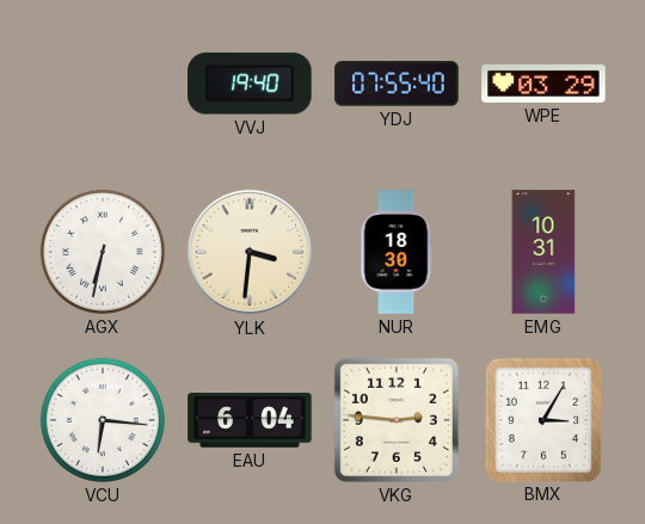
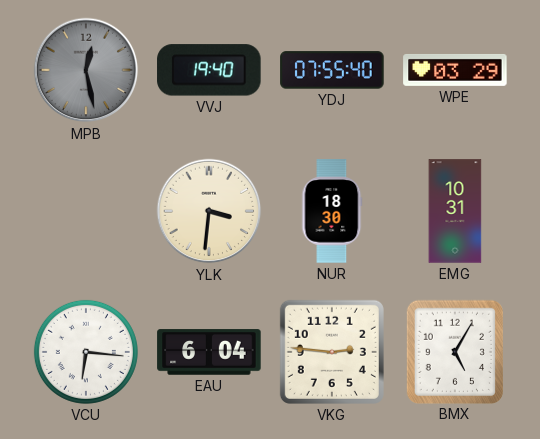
MPB: none -> 12:28
AGX: 6:32 -> none
BMX: 3:05 -> 5:05
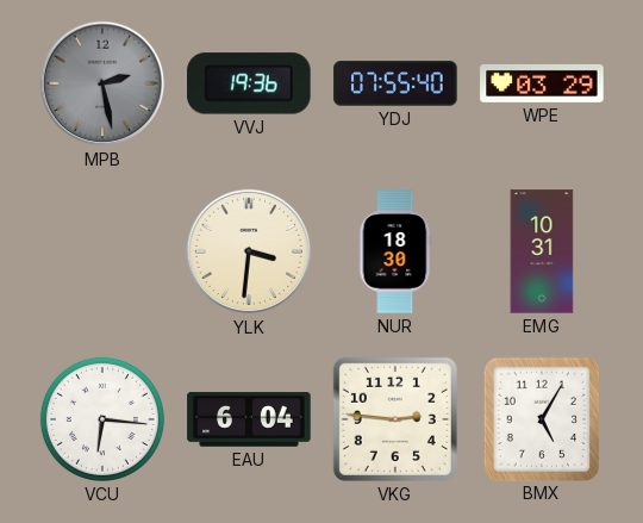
MPB: 12:28 -> 2:28
VVJ: 19:40 -> 19:36
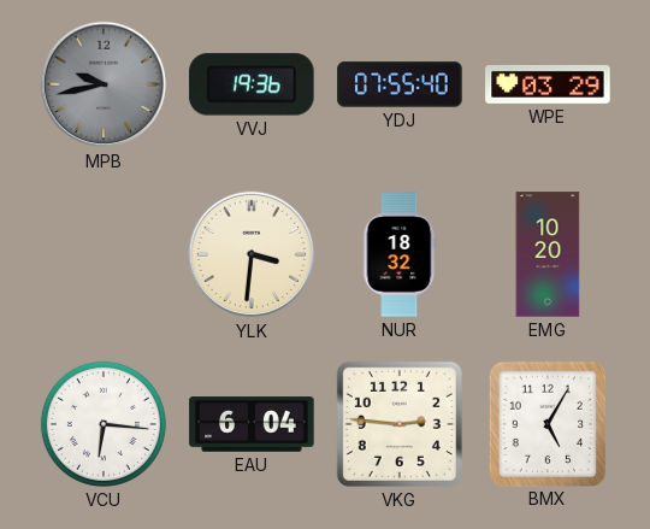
MPB: 2:28 -> 9:43
NUR: 18:30 -> 18:32
EMG: 10:31 -> 10:20
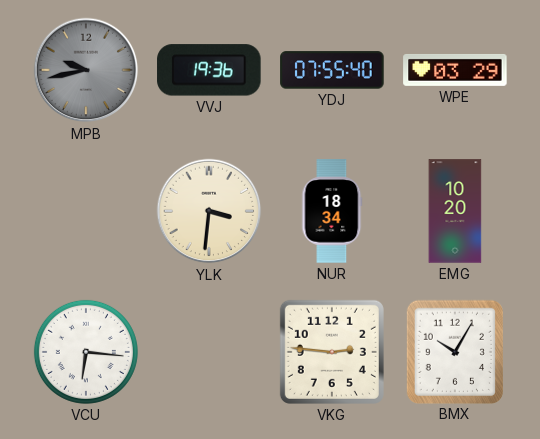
NUR: 18:32 -> 18:34
EAU: 6:04 -> none
BMX: 5:05 -> 10:05
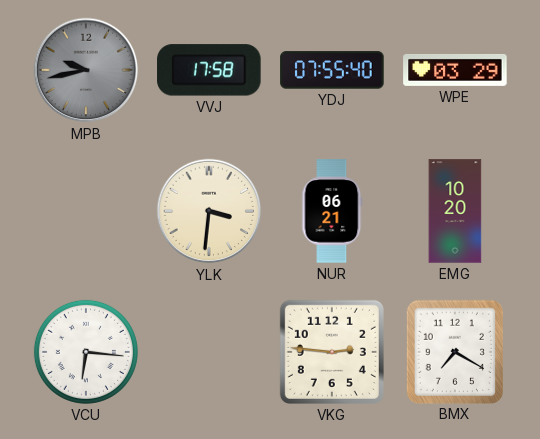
VVJ: 19:36 -> 17:58
NUR: 18:34 -> 06:21
BMX: 10:05 -> 7:20
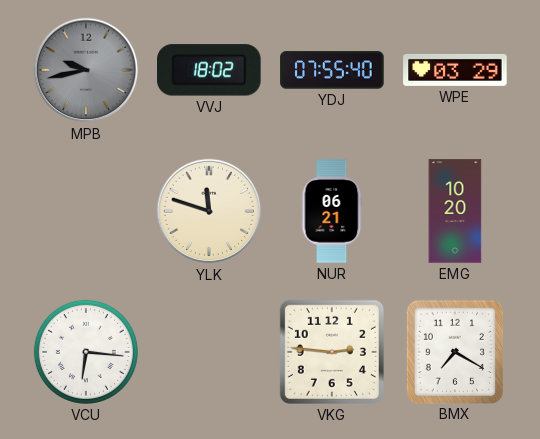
VVJ: 17:58 -> 18:02
YLK: 3:31 -> 11:48
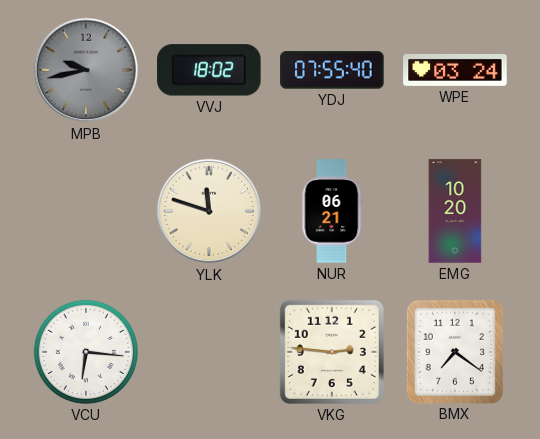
WPE: 03:29 -> 03:24
BMX: 7:20 -> 7:21
